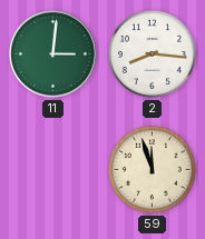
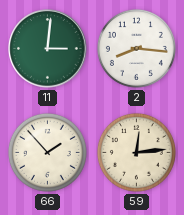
66: none -> 1:53
59: 11:57 -> 12:14
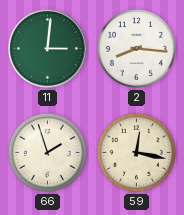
66: 1:53 -> 1:57
59: 12:14 -> 12:17
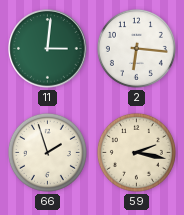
2: 8:16 -> 6:16
59: 12:17 -> 2:17
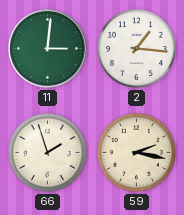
2: 6:16 -> 1:16
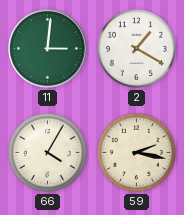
2: 1:16 -> 1:20
66: 1:57 -> 4:05
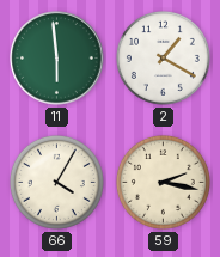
11: 3:01 -> 5:59
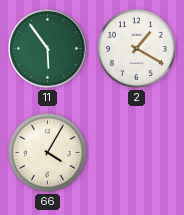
11: 5:59 -> 5:54
59: 2:17 -> none
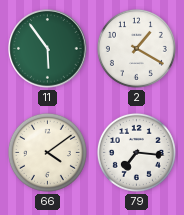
66: 4:05 -> 4:09
79: none -> 7:16
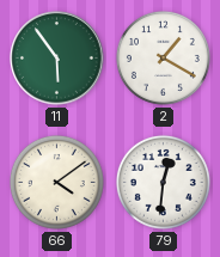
79: 7:16 -> 12:31
